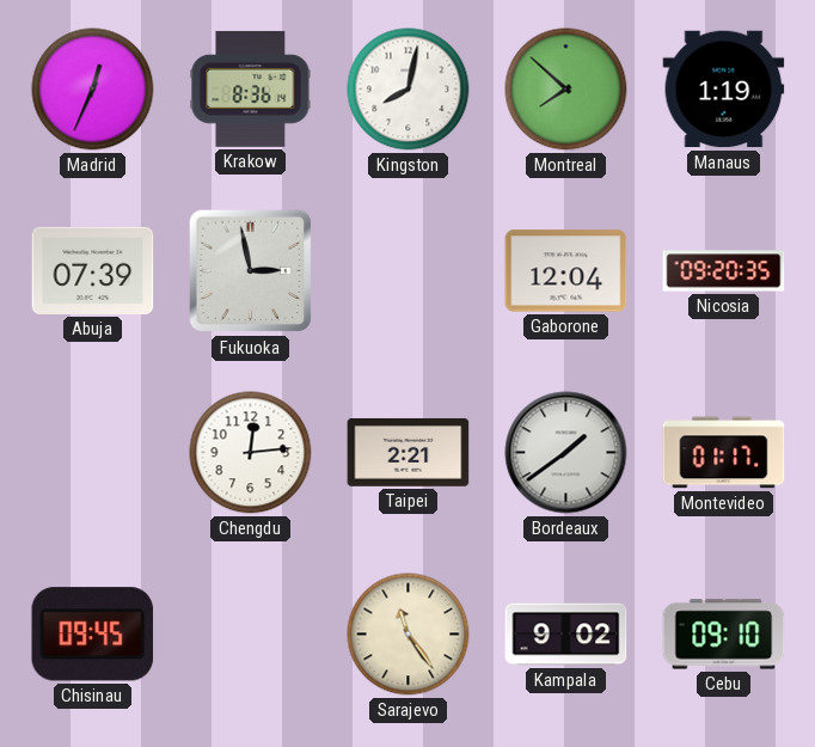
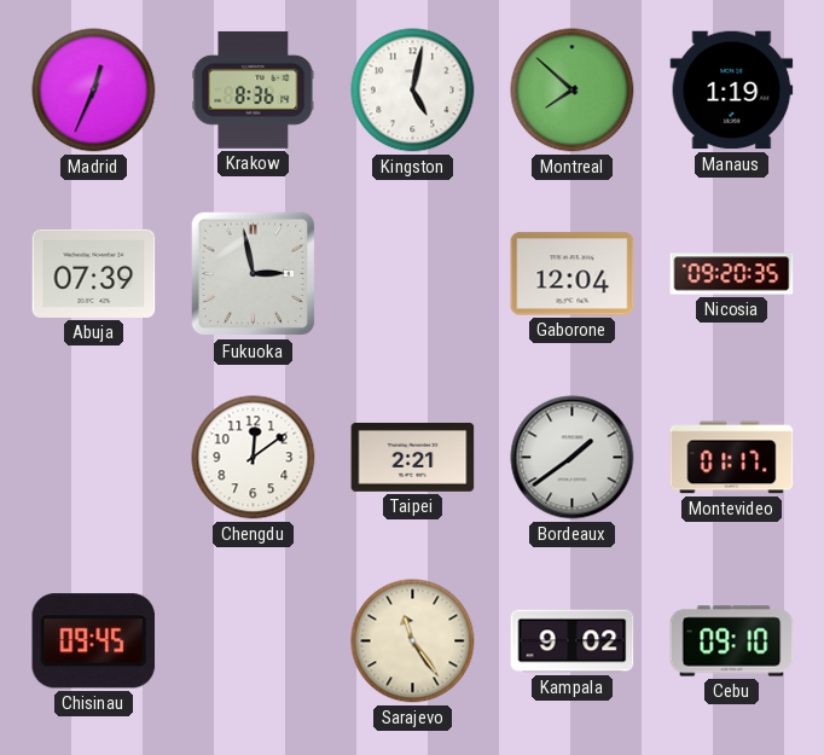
Kingston: 8:02 -> 5:02
Chengdu: 12:14 -> 12:09
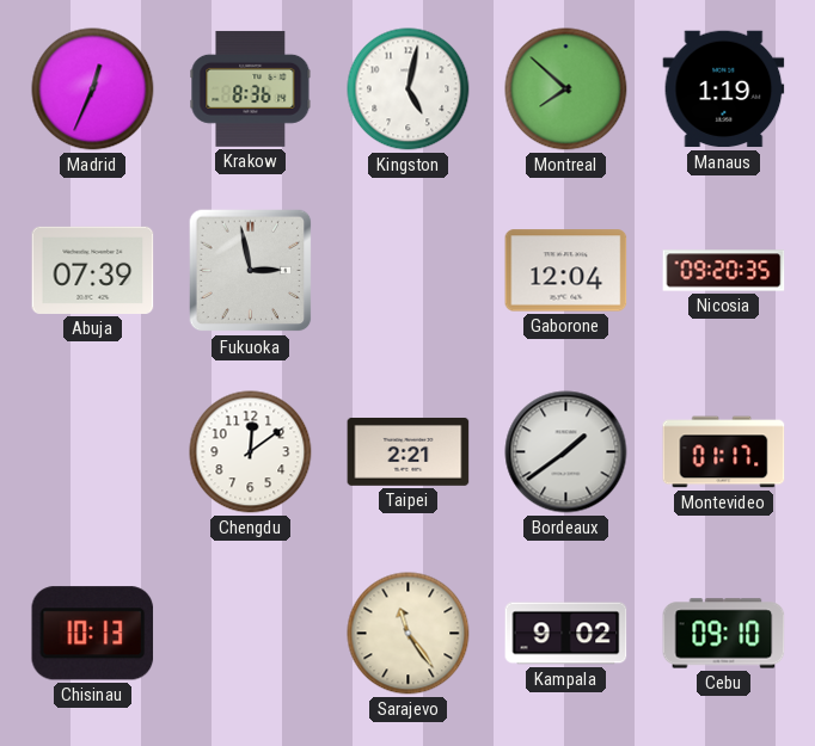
Chisinau: 09:45 -> 10:13
